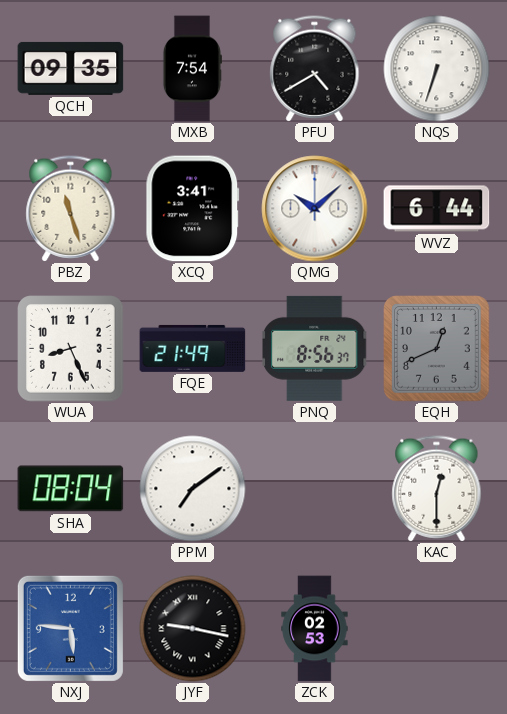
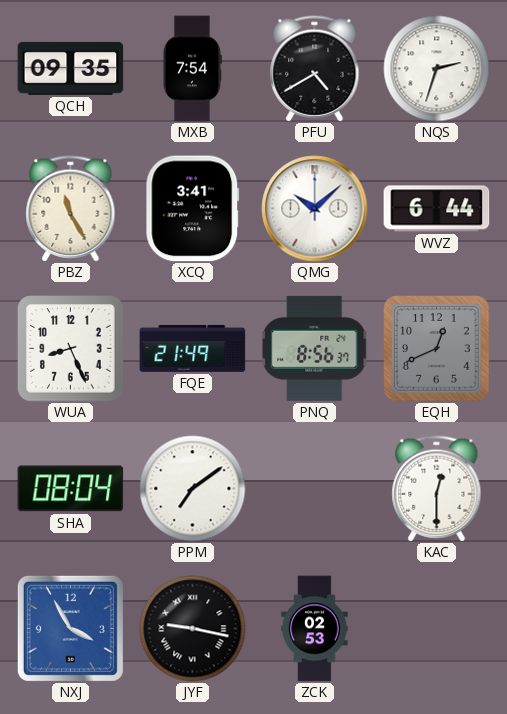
NQS: 6:33 -> 2:33
PBZ: 11:27 -> 11:25
NXJ: 5:46 -> 3:55
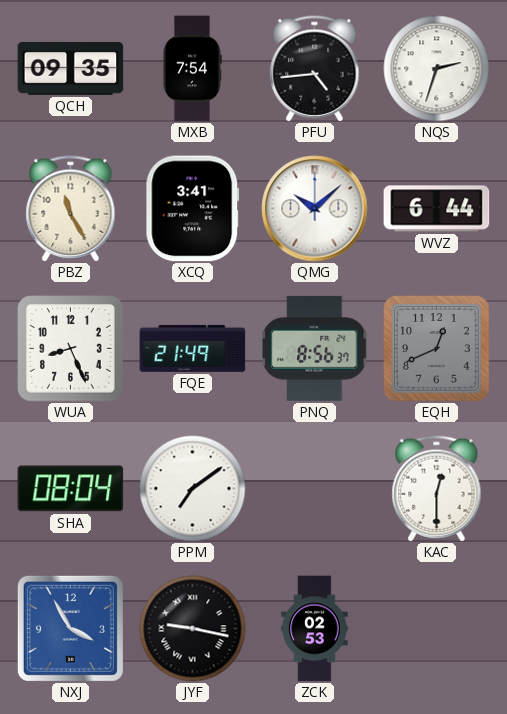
PFU: 4:40 -> 4:44
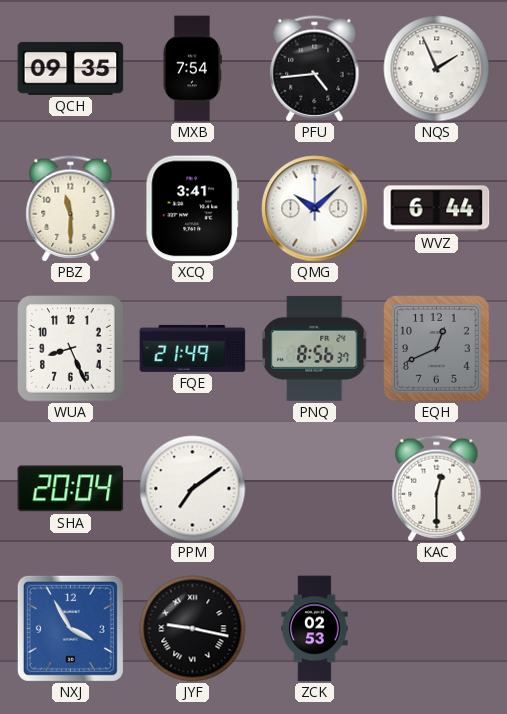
NQS: 2:33 -> 1:56
PBZ: 11:25 -> 11:30
SHA: 08:04 -> 20:04
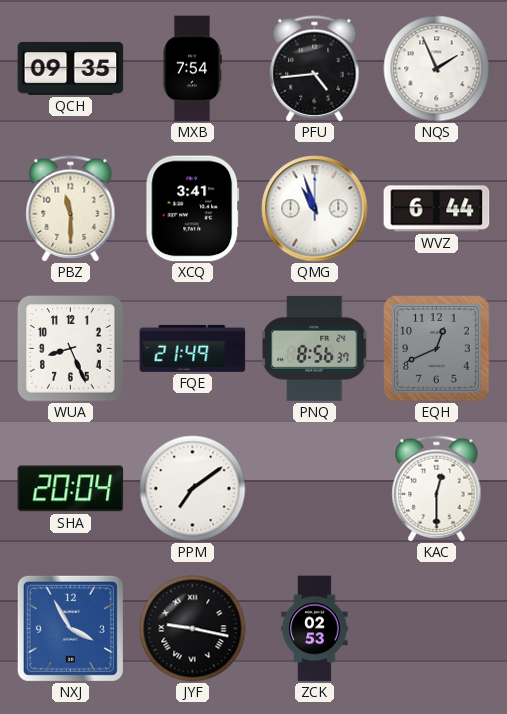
QMG: 10:08 -> 10:57
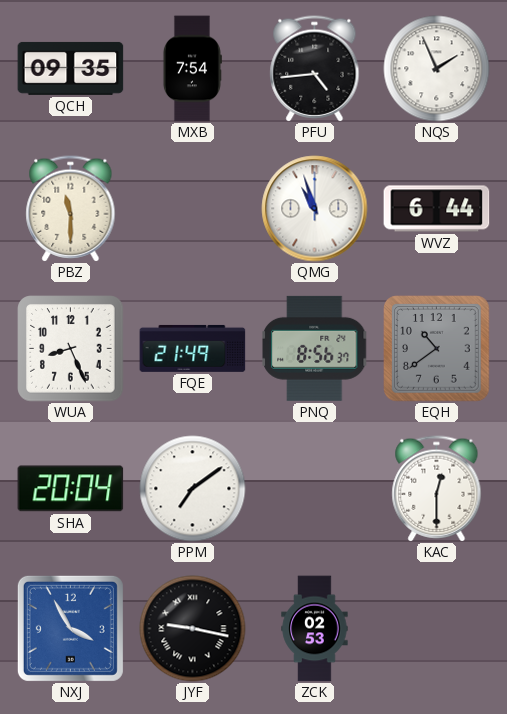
XCQ: 3:41 -> none
EQH: 12:41 -> 10:39
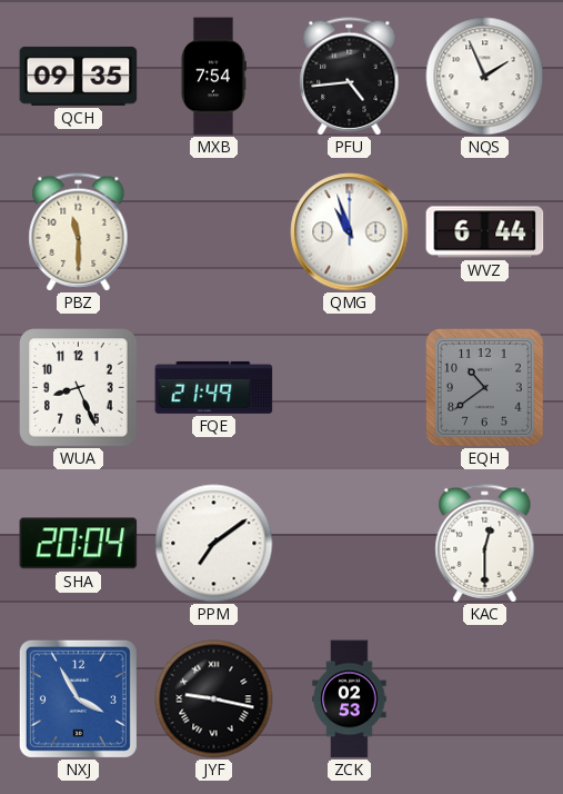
PNQ: 8:56 -> none
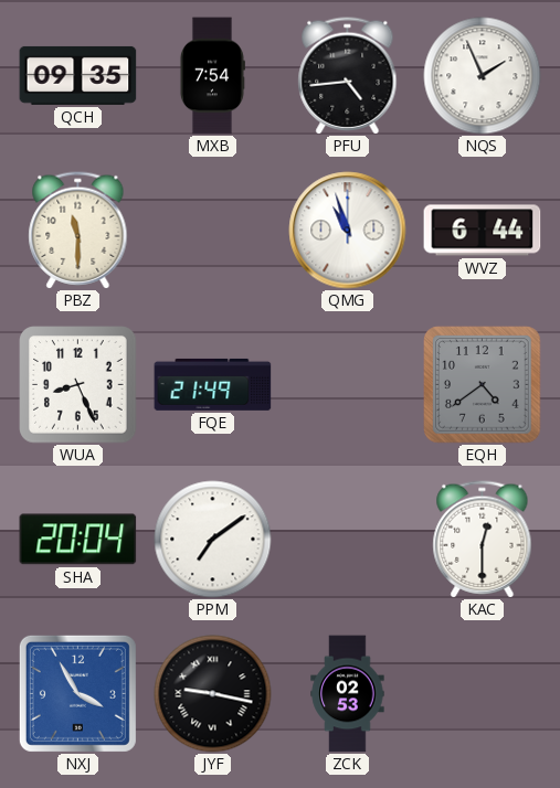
EQH: 10:39 -> 4:39
